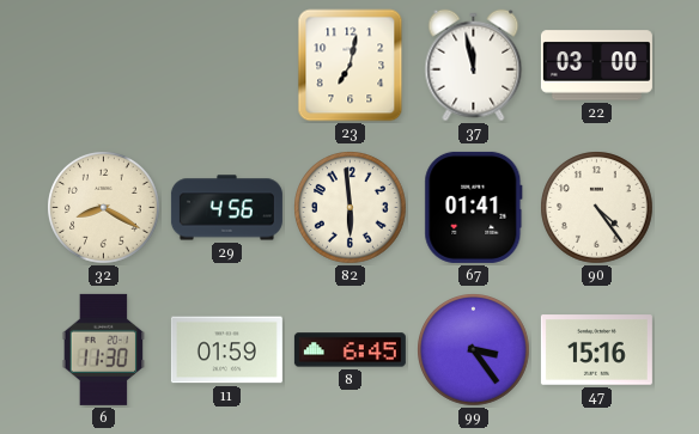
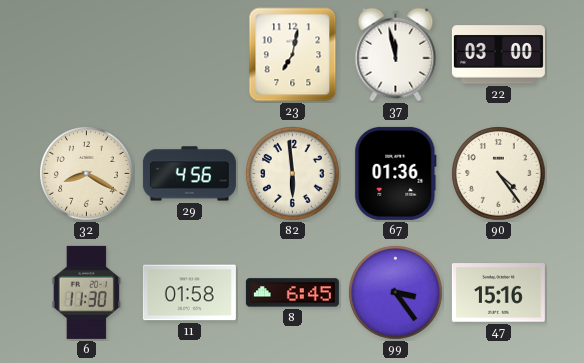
67: 01:41 -> 01:36
11: 01:59 -> 01:58
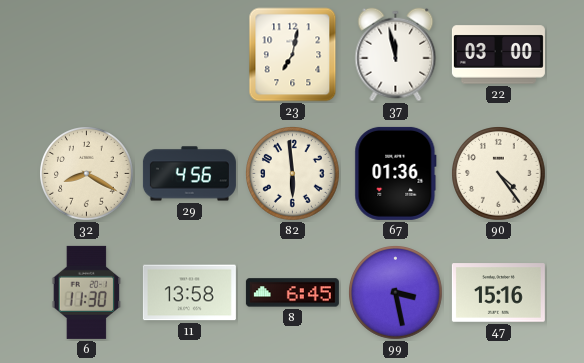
11: 01:58 -> 13:58
99: 3:24 -> 3:28
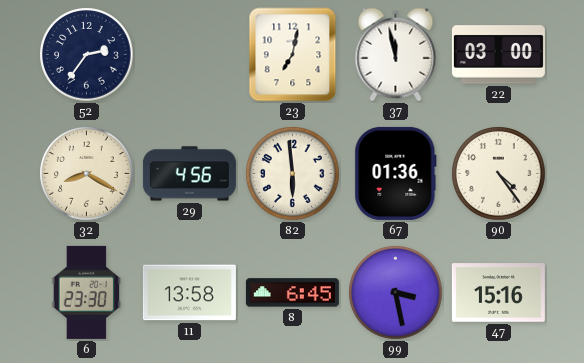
52: none -> 2:36
6: 11:30 -> 23:30
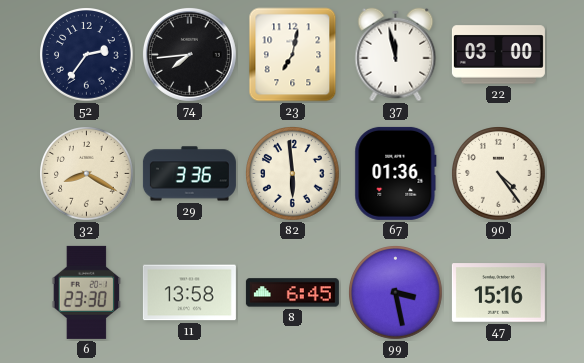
74: none -> 7:44
29: 4:56 -> 3:36
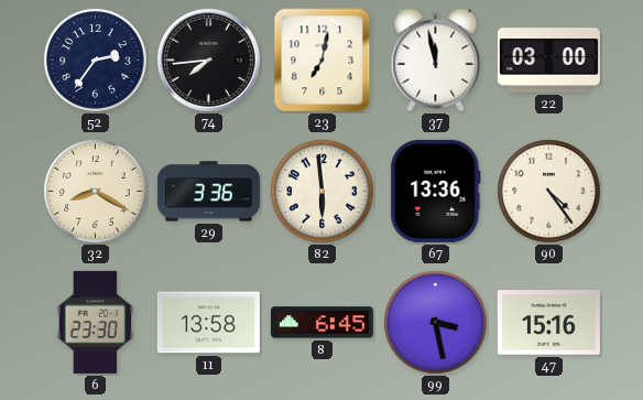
67: 01:36 -> 13:36
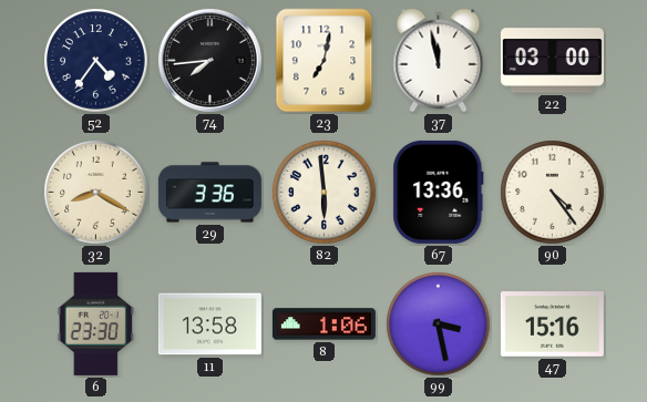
52: 2:36 -> 4:36
8: 6:45 -> 1:06
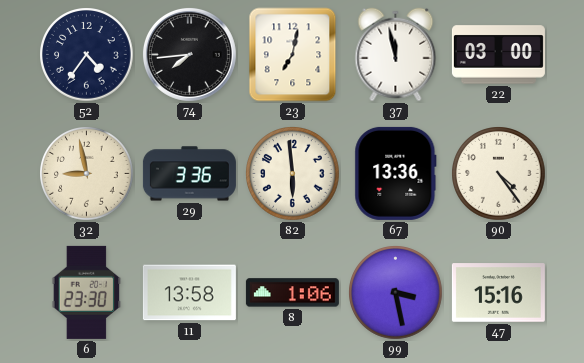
32: 8:20 -> 8:58
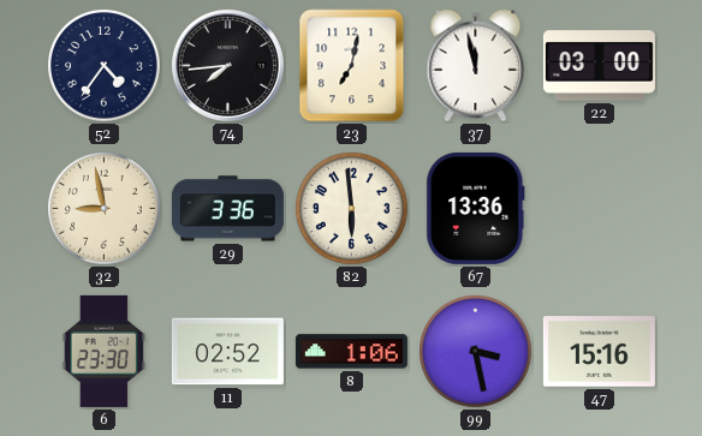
90: 4:24 -> none
11: 13:58 -> 02:52
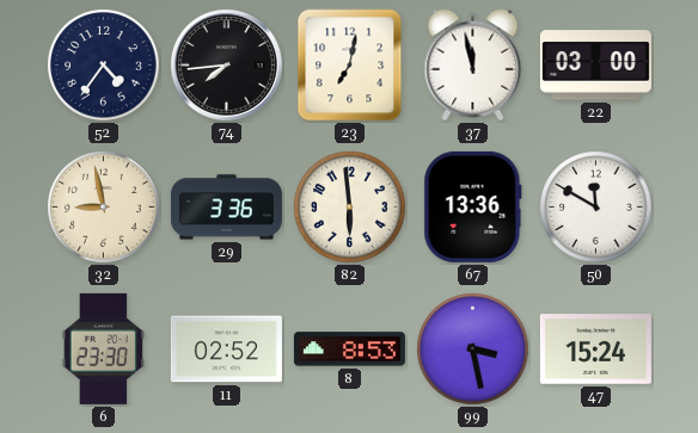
50: none -> 11:50
8: 1:06 -> 8:53
47: 15:16 -> 15:24
